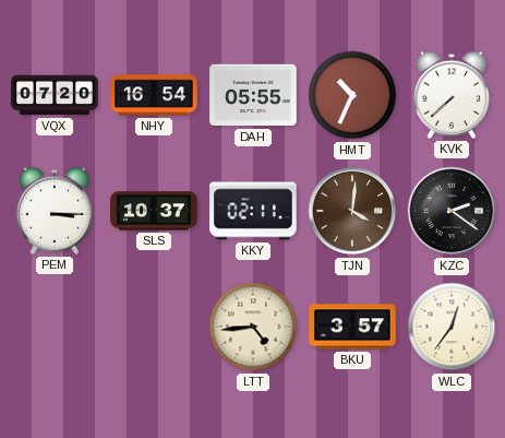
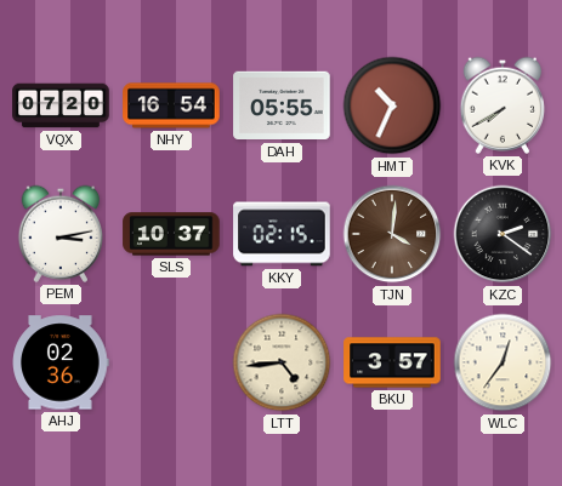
KVK: 7:38 -> 7:40
PEM: 3:15 -> 3:13
KKY: 02:11 -> 02:15
AHJ: none -> 02:36
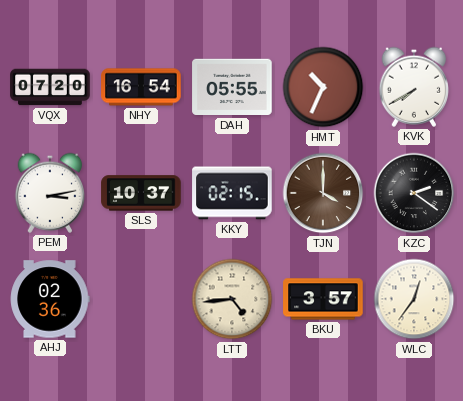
TJN: 4:01 -> 4:00
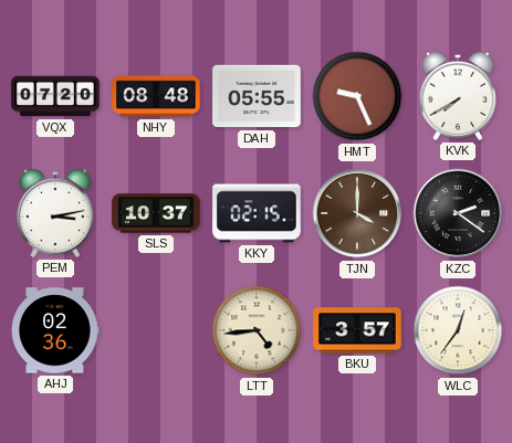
NHY: 16:54 -> 08:48
HMT: 10:34 -> 9:26
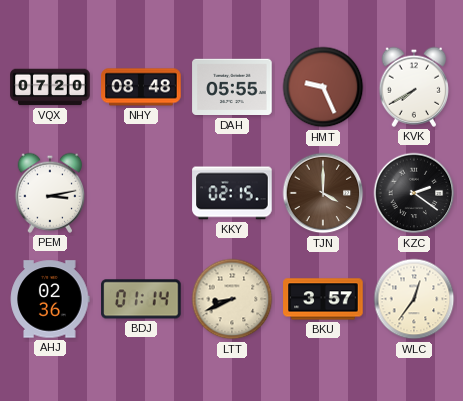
SLS: 10:37 -> none
BDJ: none -> 01:14
LTT: 4:44 -> 8:41
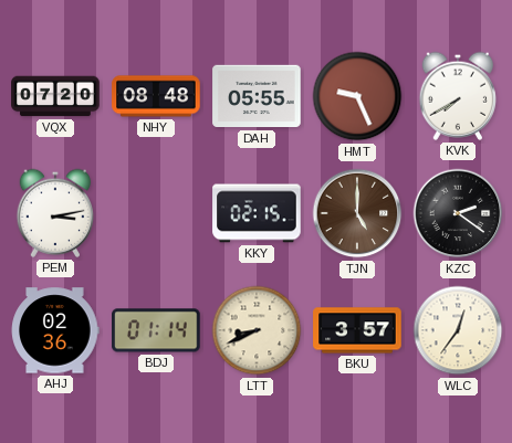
TJN: 4:00 -> 5:00
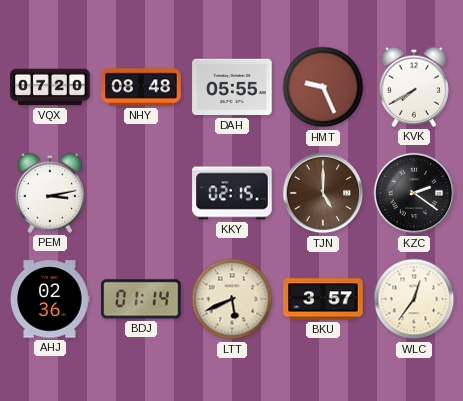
LTT: 8:41 -> 5:41
